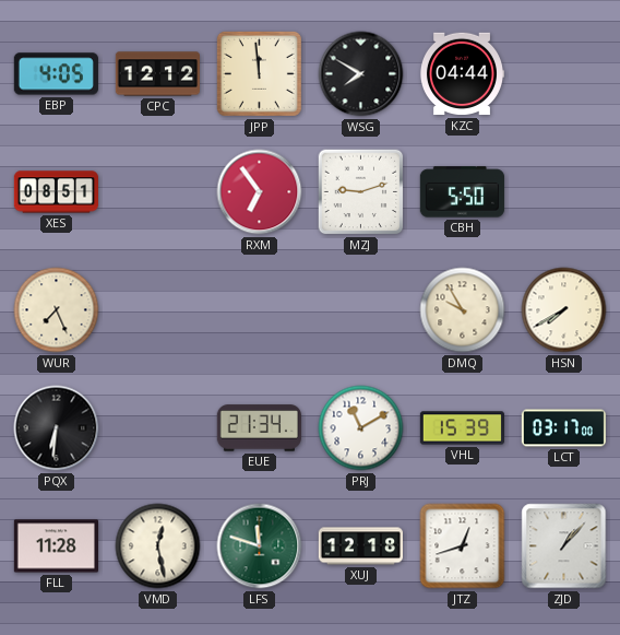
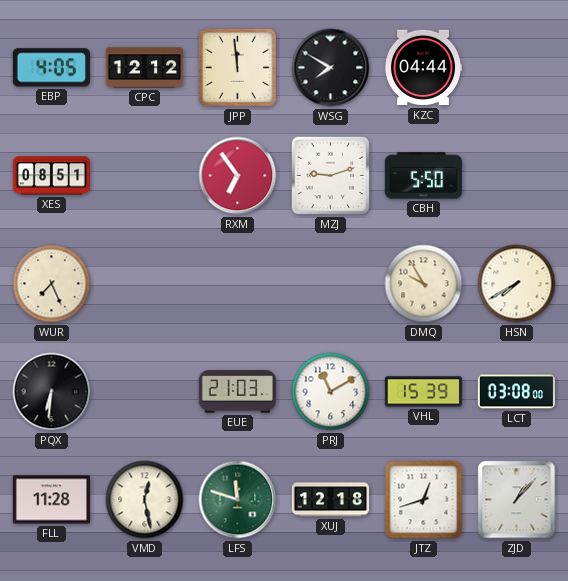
EUE: 21:34 -> 21:03
LCT: 03:17 -> 03:08
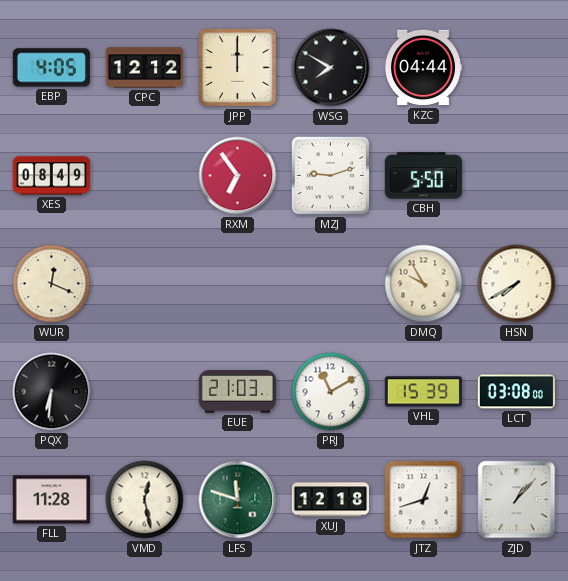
JPP: 11:59 -> 12:00
XES: 08:51 -> 08:49
WUR: 7:26 -> 12:19
